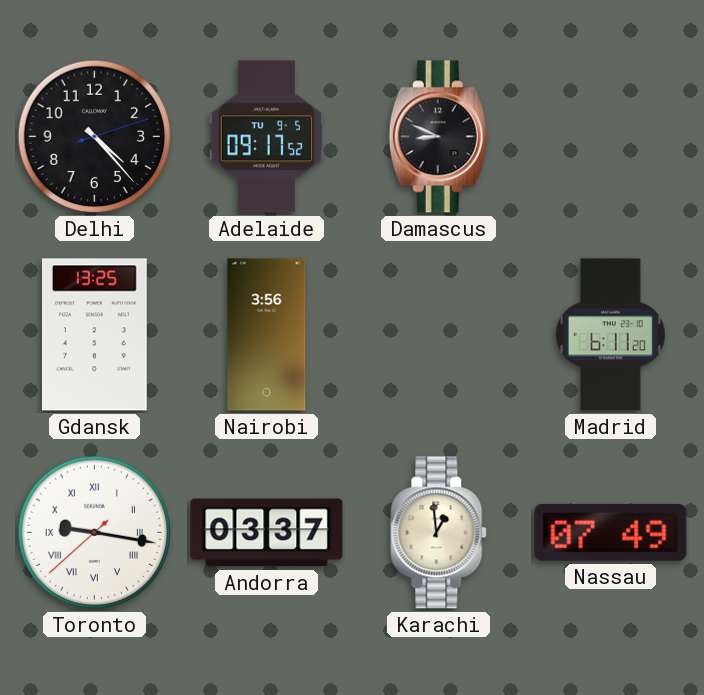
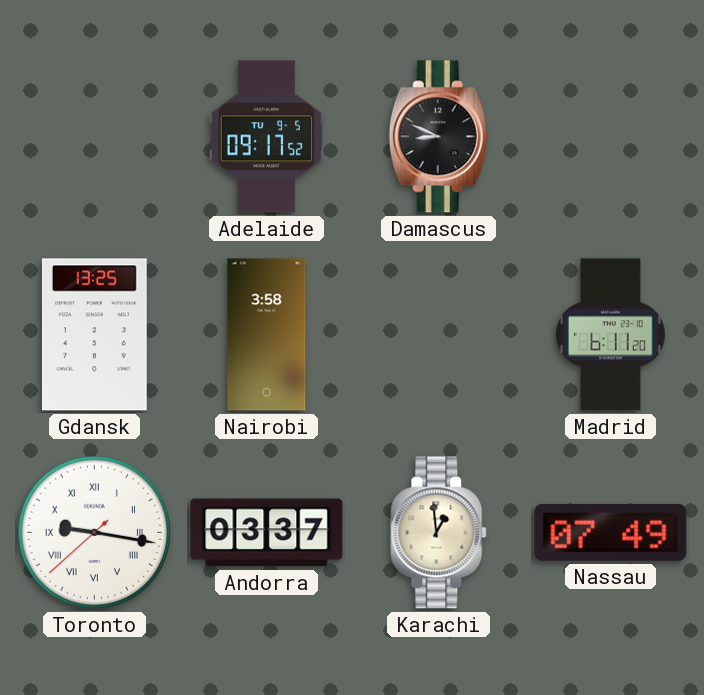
Delhi: 4:23 -> none
Nairobi: 3:56 -> 3:58
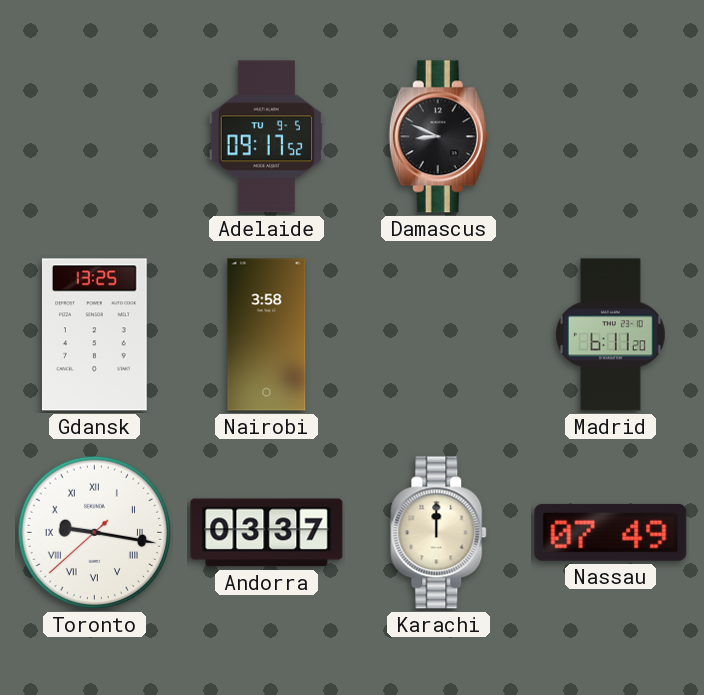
Karachi: 12:59 -> 12:00
